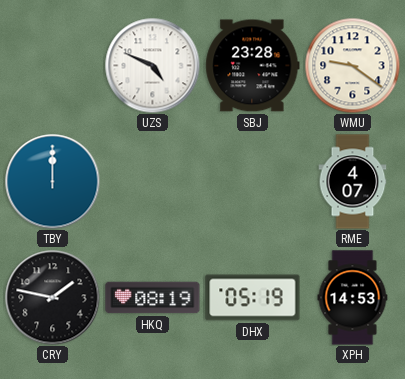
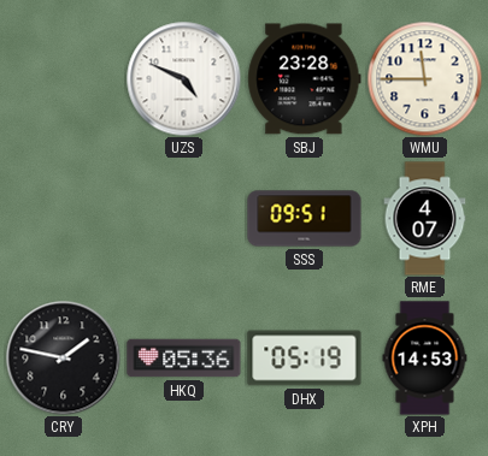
WMU: 9:21 -> 11:45
TBY: 12:00 -> none
SSS: none -> 09:51
HKQ: 08:19 -> 05:36
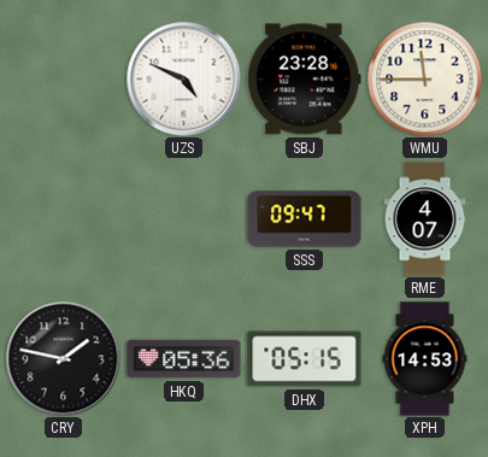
SSS: 09:51 -> 09:47
DHX: 05:19 -> 05:15
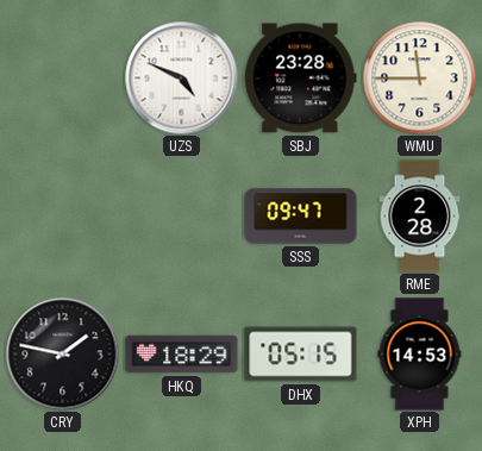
RME: 4:07 -> 2:28
HKQ: 05:36 -> 18:29
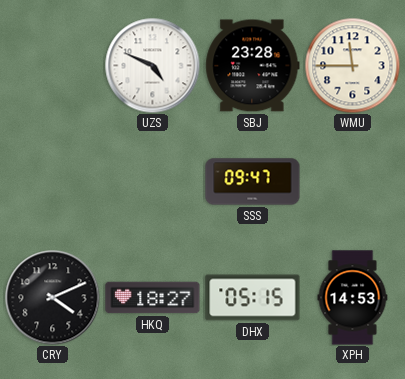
RME: 2:28 -> none
CRY: 1:47 -> 4:11
HKQ: 18:29 -> 18:27
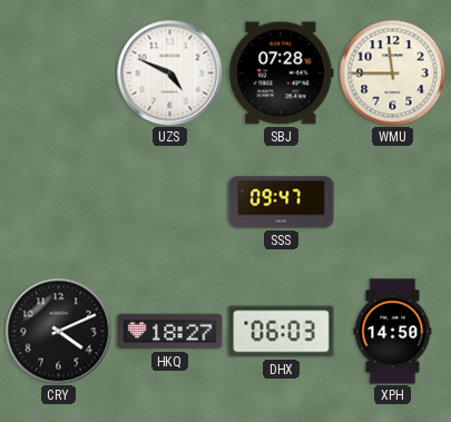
SBJ: 23:28 -> 07:28
DHX: 05:15 -> 06:03
XPH: 14:53 -> 14:50
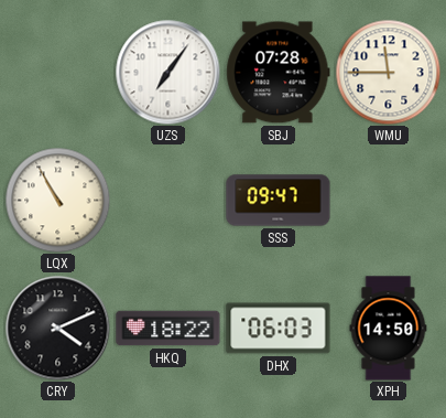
UZS: 4:49 -> 7:06
LQX: none -> 10:55
HKQ: 18:27 -> 18:22
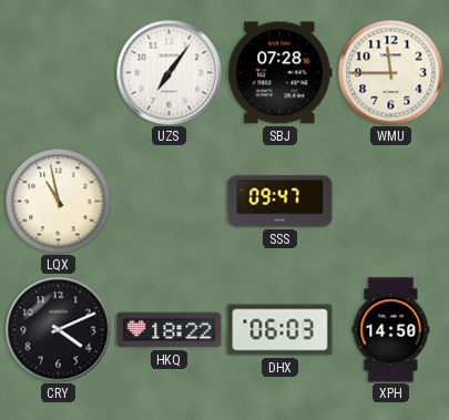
LQX: 10:55 -> 10:58
